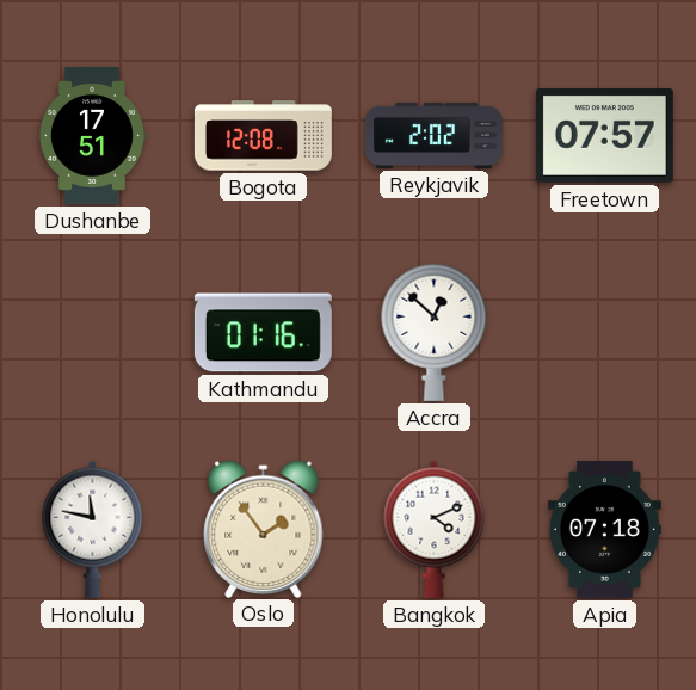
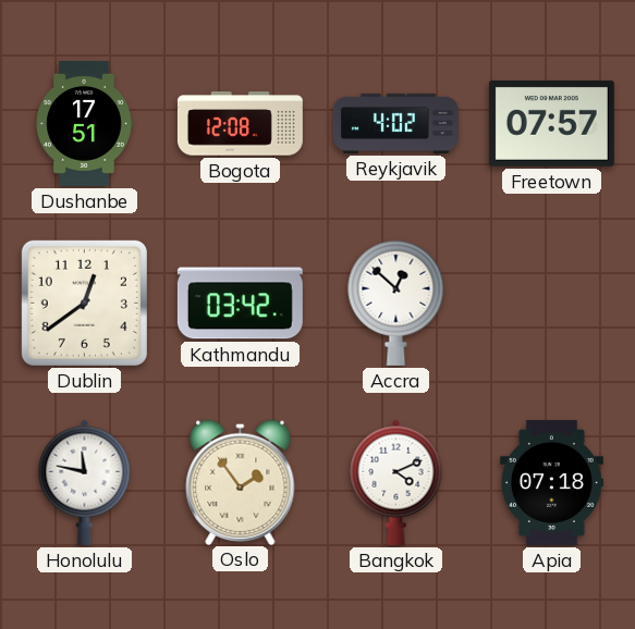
Reykjavik: 2:02 -> 4:02
Dublin: none -> 12:39
Kathmandu: 01:16 -> 03:42
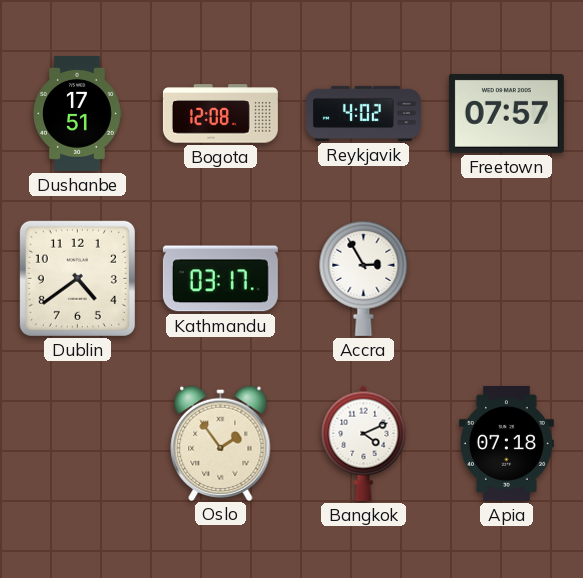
Dublin: 12:39 -> 4:39
Kathmandu: 03:42 -> 03:17
Accra: 12:52 -> 2:55
Honolulu: 11:47 -> none
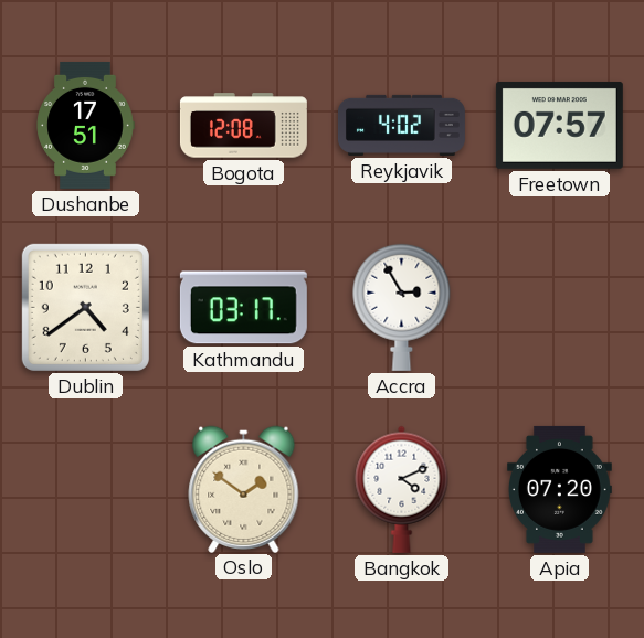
Oslo: 1:54 -> 1:51
Apia: 07:18 -> 07:20
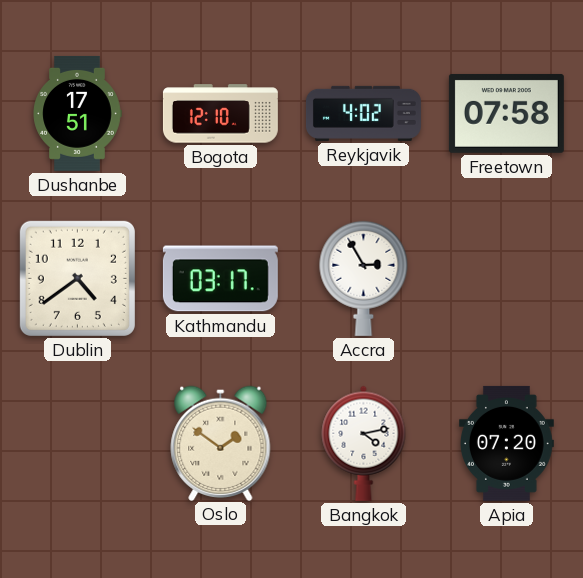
Bogota: 12:08 -> 12:10
Freetown: 07:57 -> 07:58
Bangkok: 4:11 -> 4:13
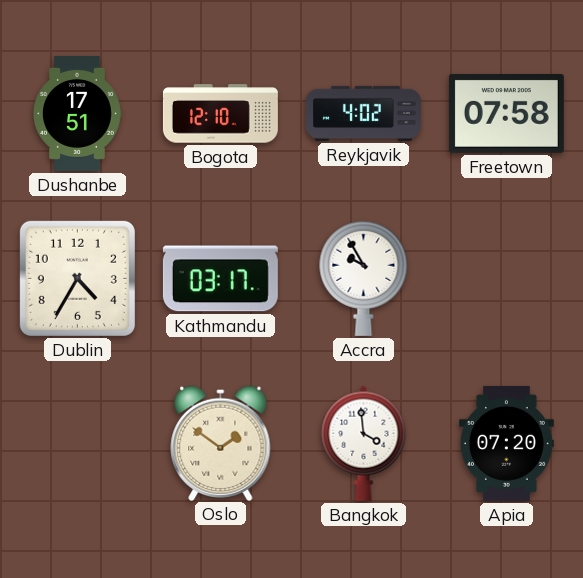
Dublin: 4:39 -> 4:35
Accra: 2:55 -> 9:55
Bangkok: 4:13 -> 3:59
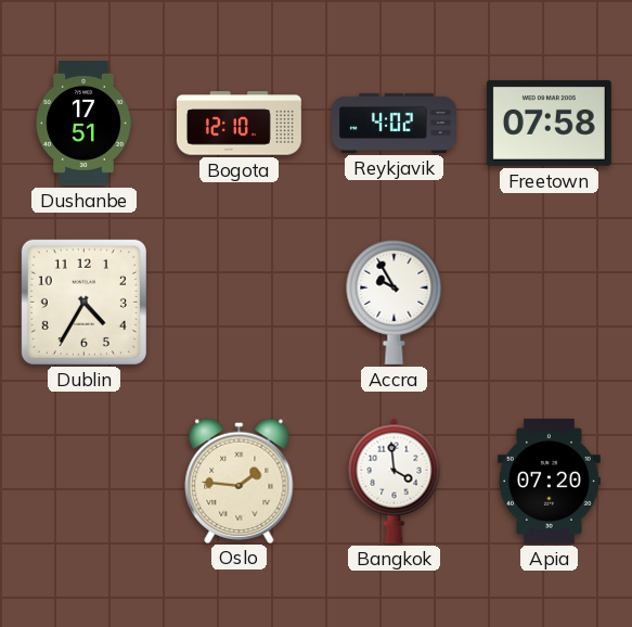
Kathmandu: 03:17 -> none
Oslo: 1:51 -> 1:46
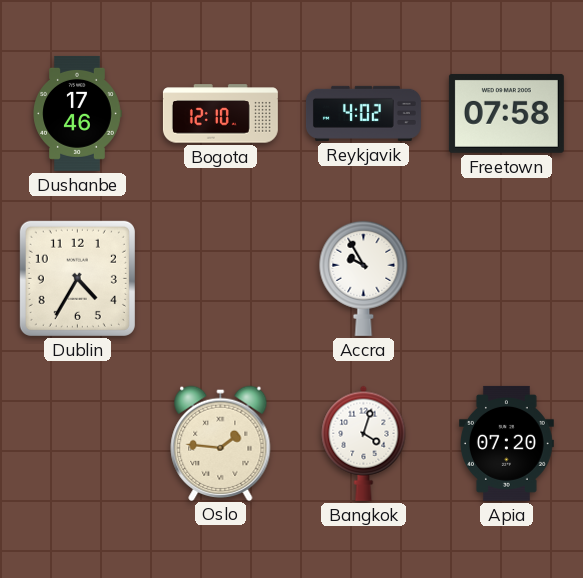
Dushanbe: 17:51 -> 17:46
Bangkok: 3:59 -> 4:03
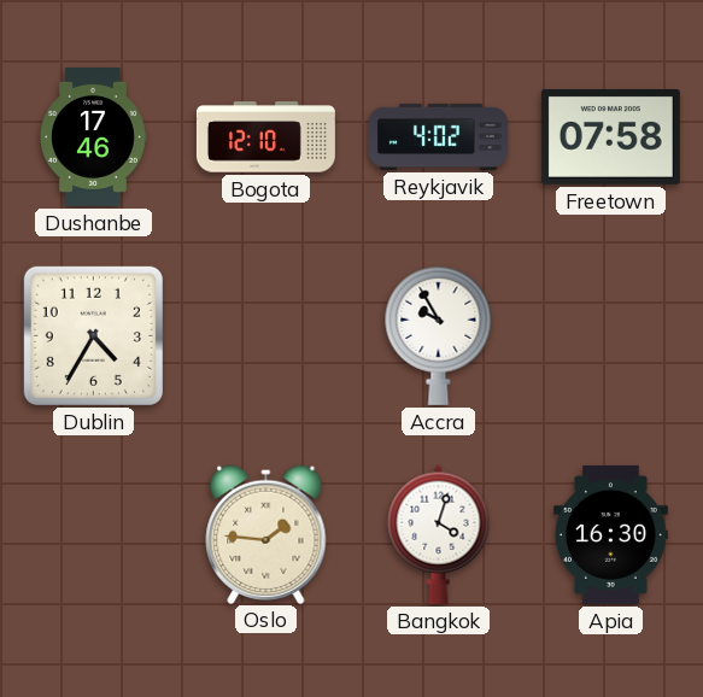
Apia: 07:20 -> 16:30
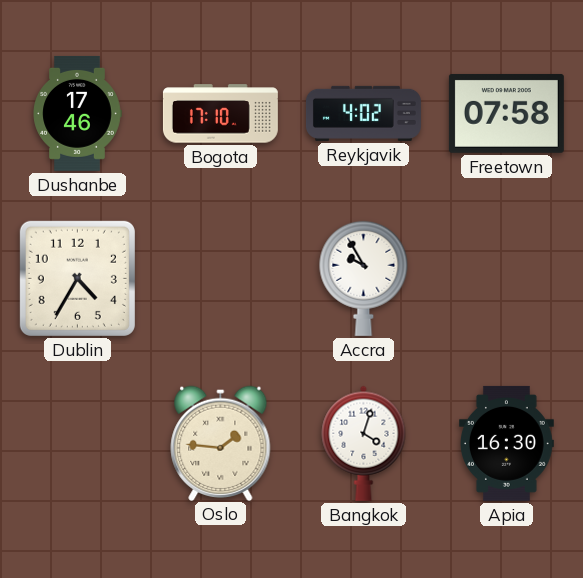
Bogota: 12:10 -> 17:10
